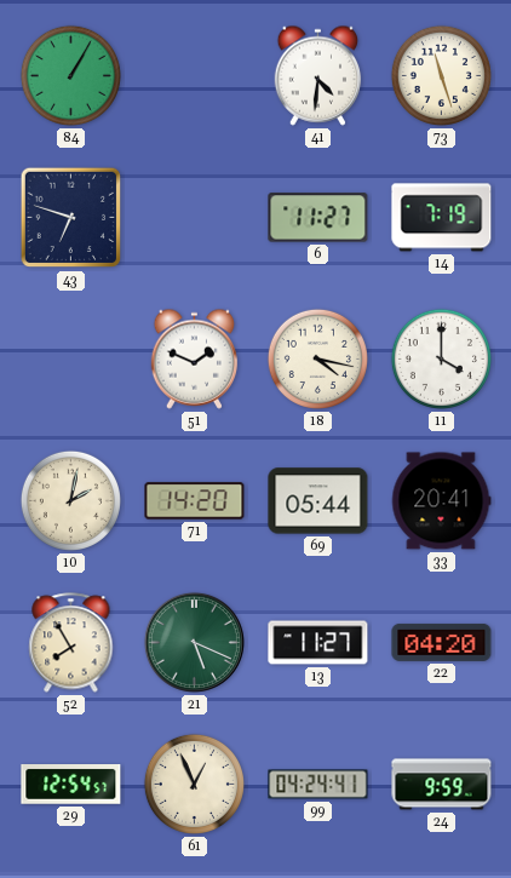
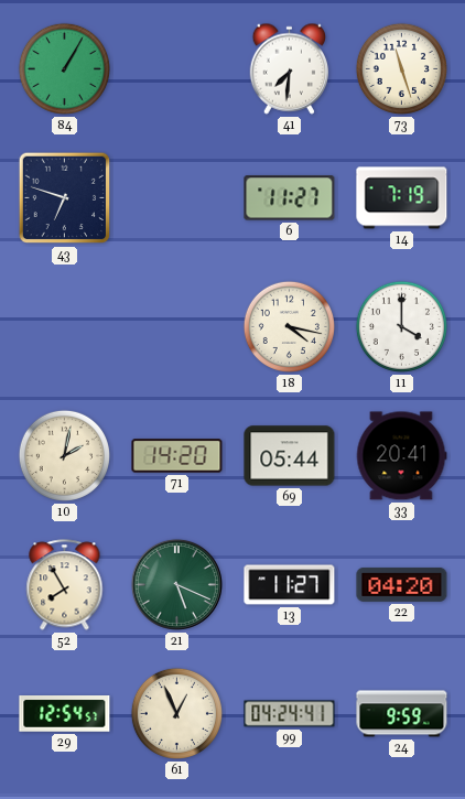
41: 4:31 -> 7:31
51: 1:49 -> none
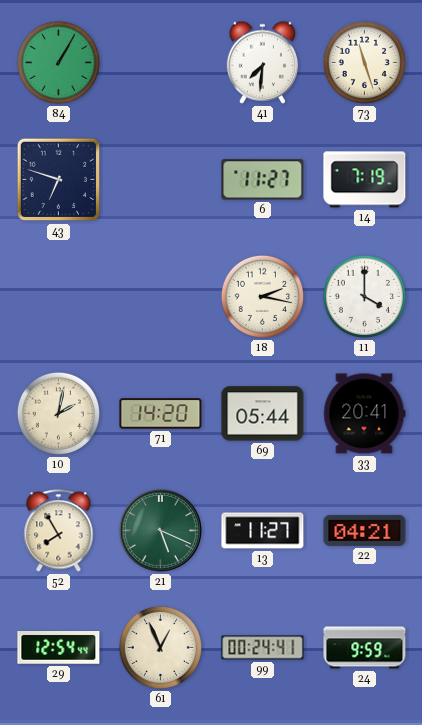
18: 4:17 -> 2:17
22: 04:20 -> 04:21
29: 12:54:57 -> 12:54:44
99: 04:24 -> 00:24
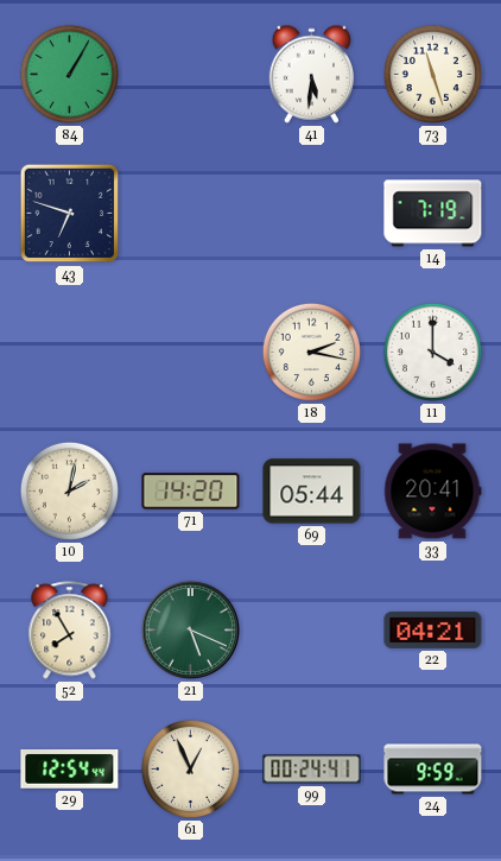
41: 7:31 -> 5:31
6: 11:27 -> none
13: 11:27 -> none
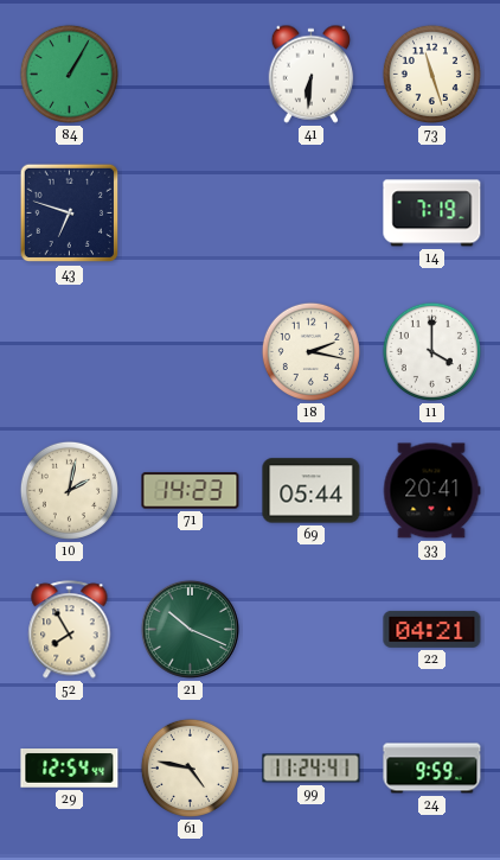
41: 5:31 -> 6:31
71: 14:20 -> 14:23
21: 5:19 -> 10:19
61: 12:56 -> 4:47
99: 00:24 -> 11:24
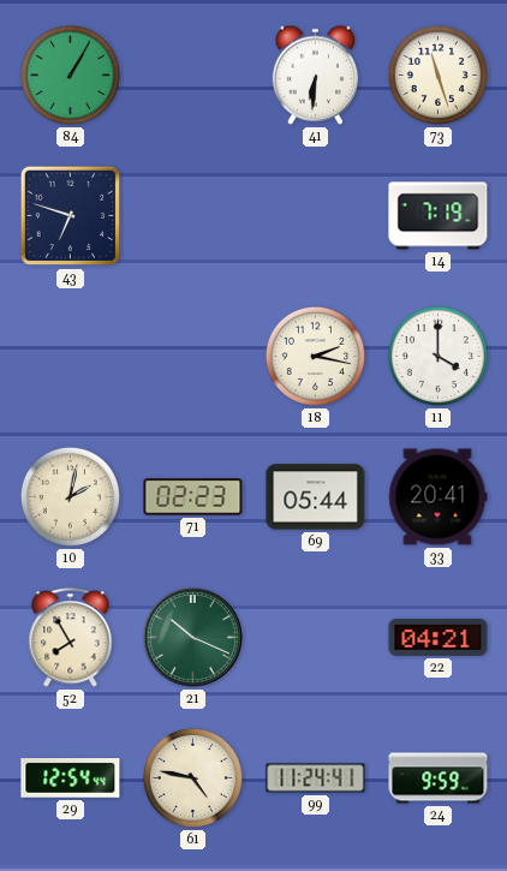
71: 14:23 -> 02:23
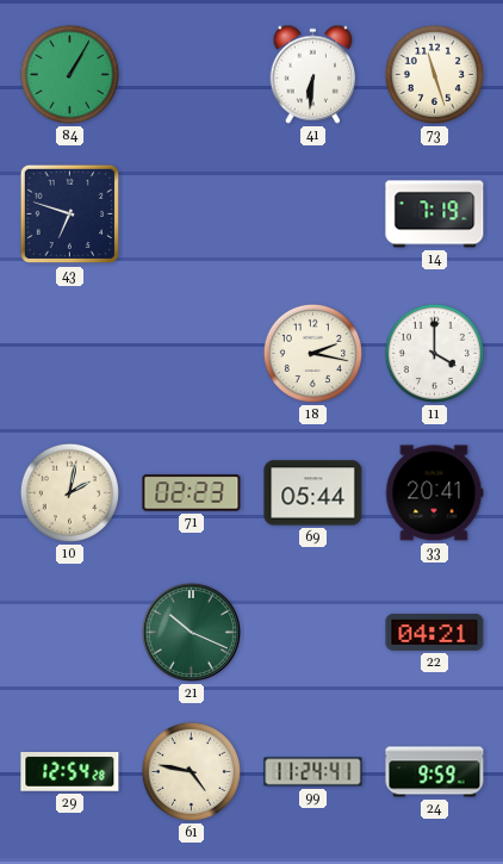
52: 7:55 -> none
29: 12:54:44 -> 12:54:28
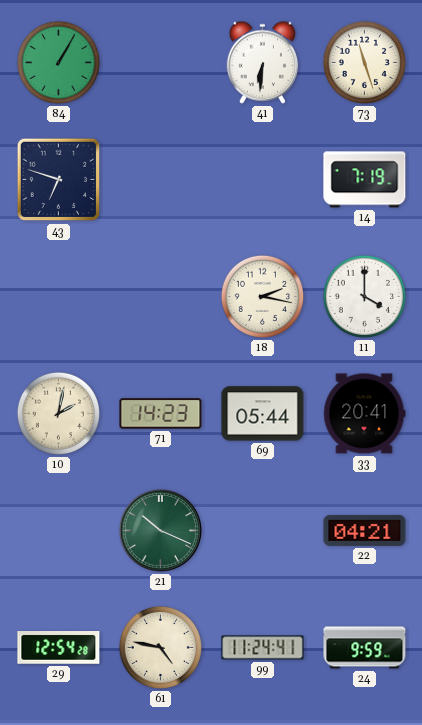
71: 02:23 -> 14:23
